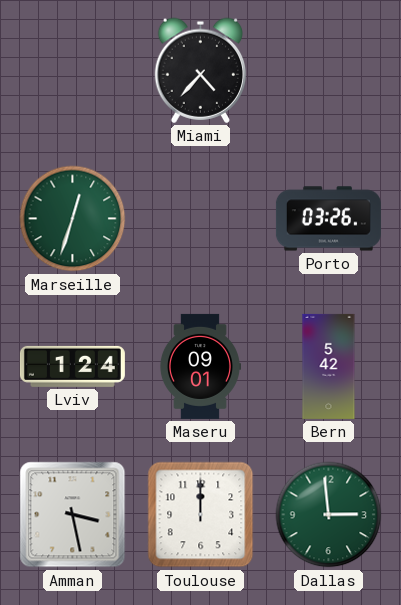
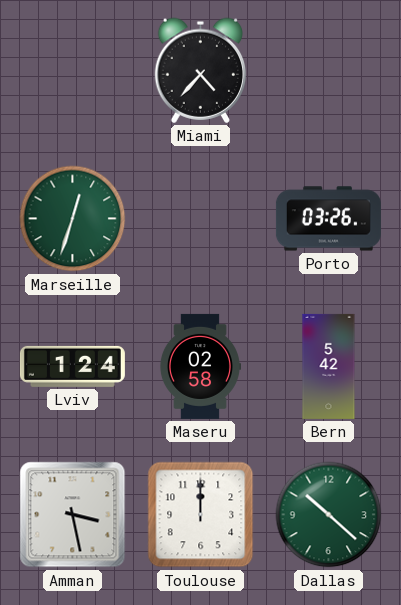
Maseru: 09:01 -> 02:58
Dallas: 2:59 -> 10:22
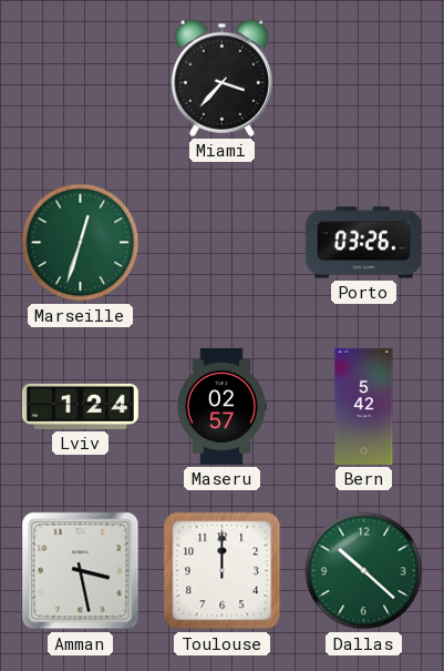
Miami: 4:37 -> 3:37
Maseru: 02:58 -> 02:57
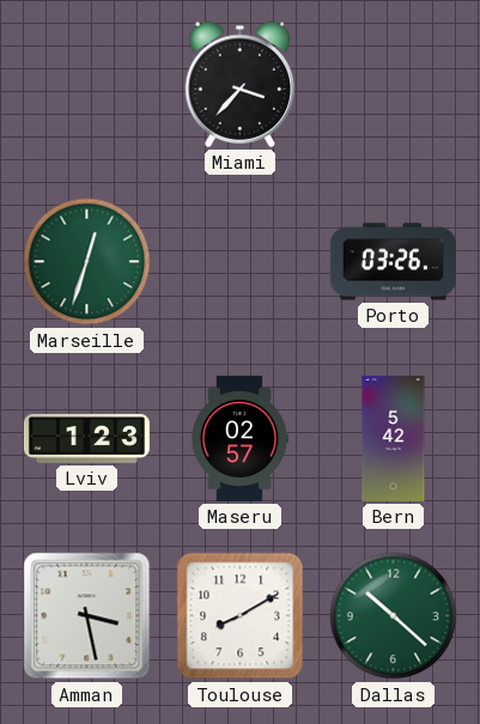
Lviv: 1:24 -> 1:23
Toulouse: 12:00 -> 8:10
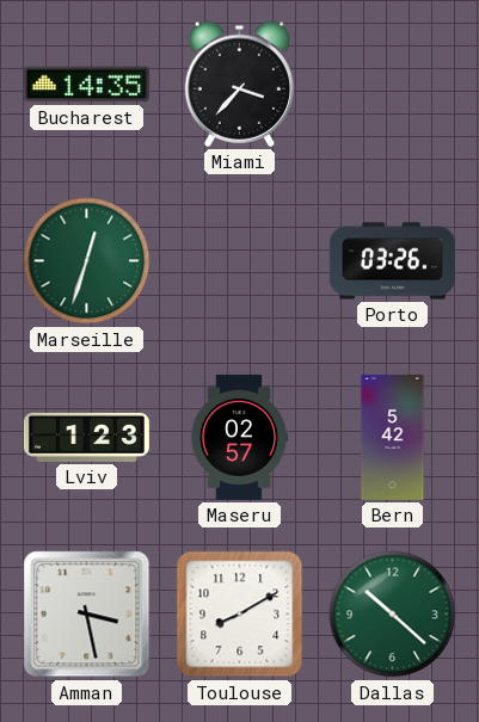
Bucharest: none -> 14:35
